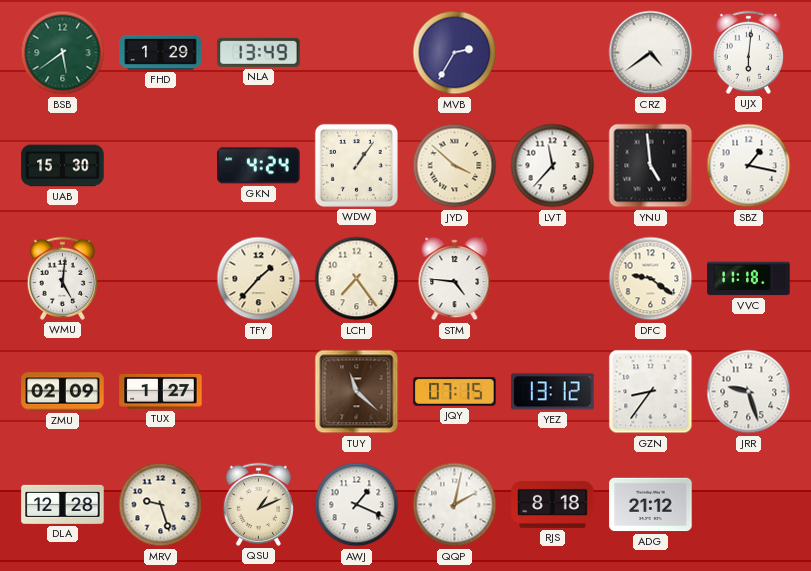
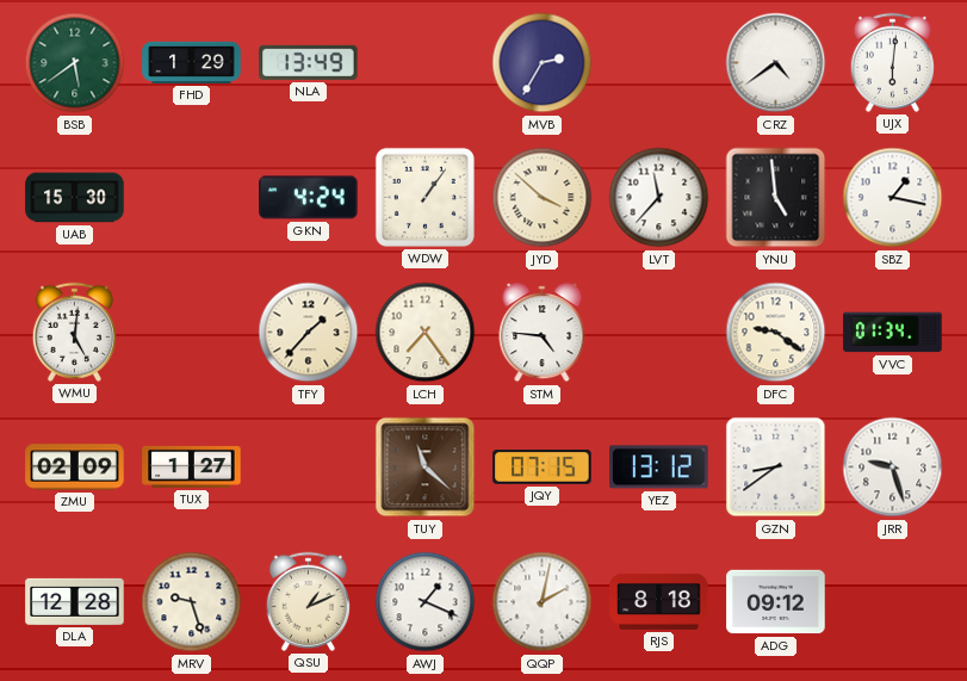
VVC: 11:18 -> 01:34
GZN: 8:36 -> 8:39
ADG: 21:12 -> 09:12
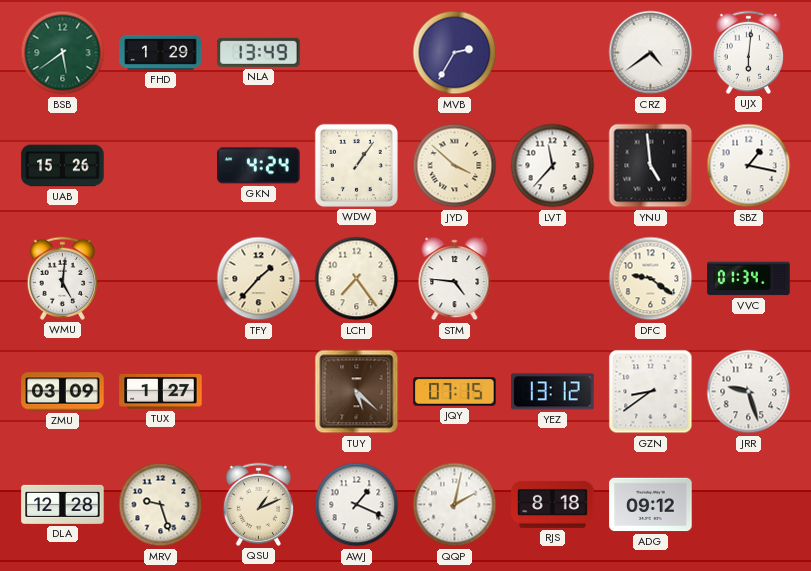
UAB: 15:30 -> 15:26
ZMU: 02:09 -> 03:09
TUY: 11:22 -> 5:22
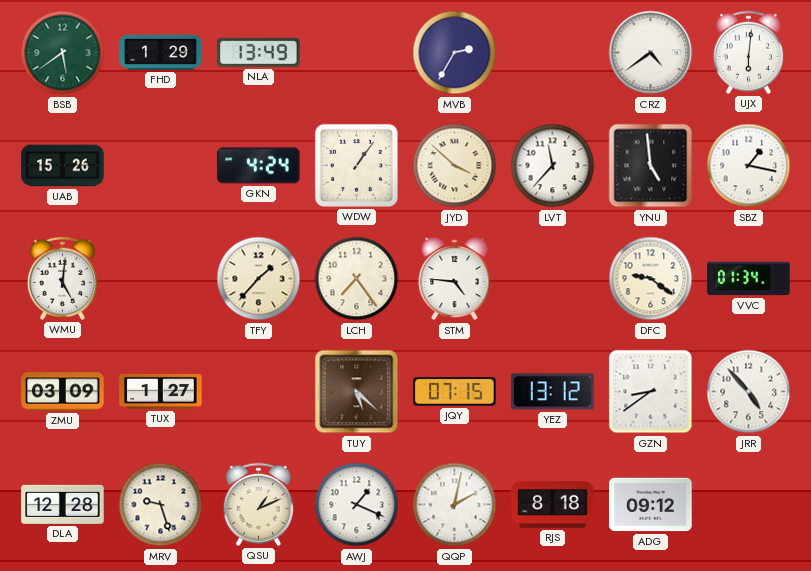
JRR: 9:27 -> 4:53
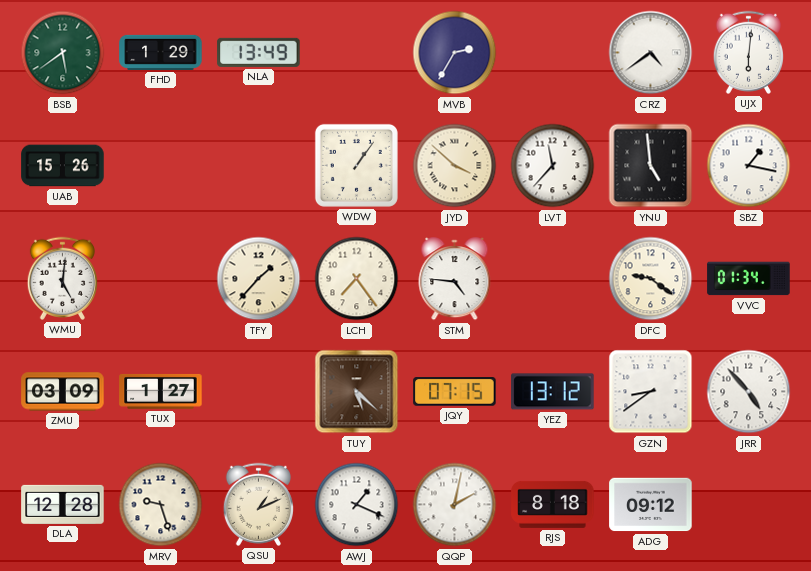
GKN: 4:24 -> none
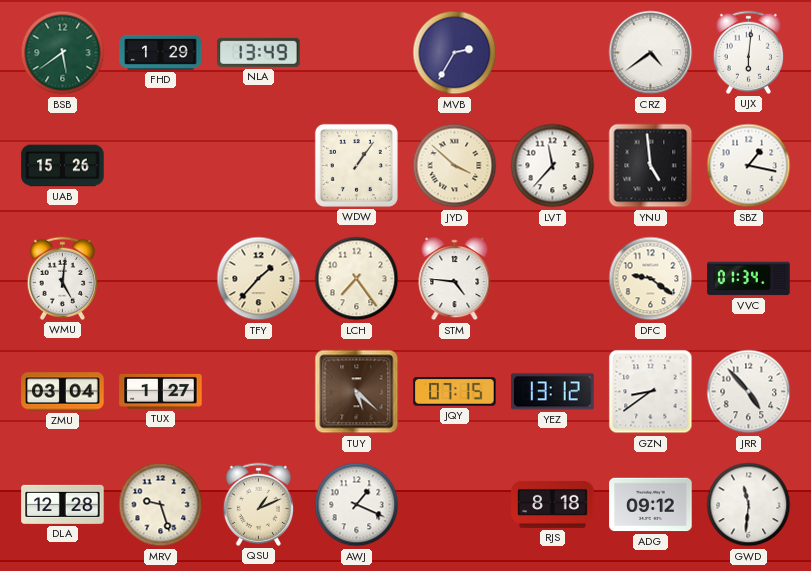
ZMU: 03:09 -> 03:04
QQP: 2:02 -> none
GWD: none -> 11:31
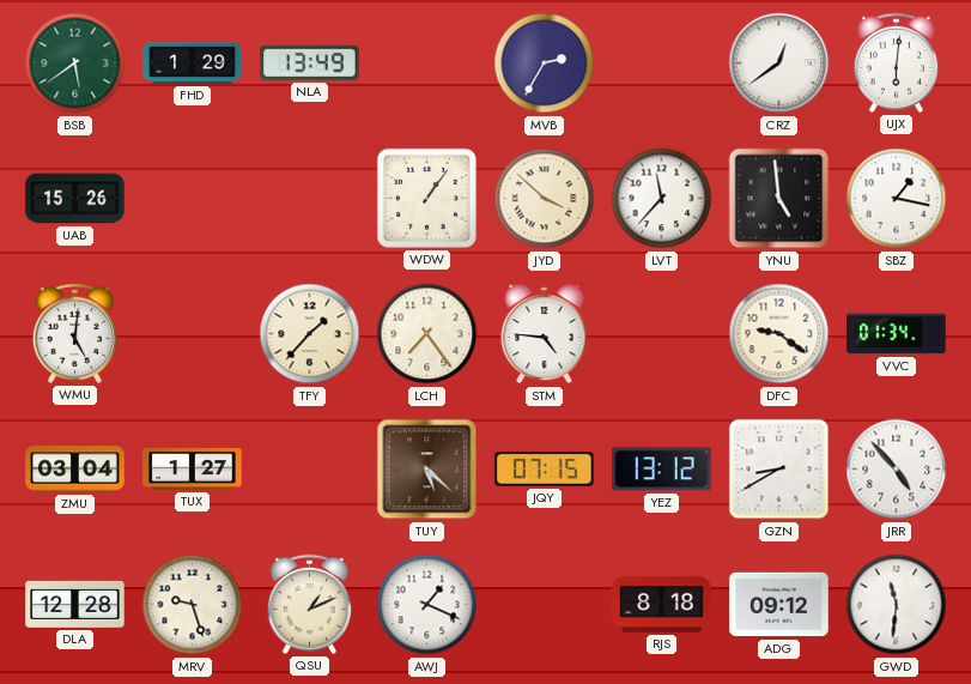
CRZ: 4:39 -> 12:39
GZN: 8:39 -> 8:40
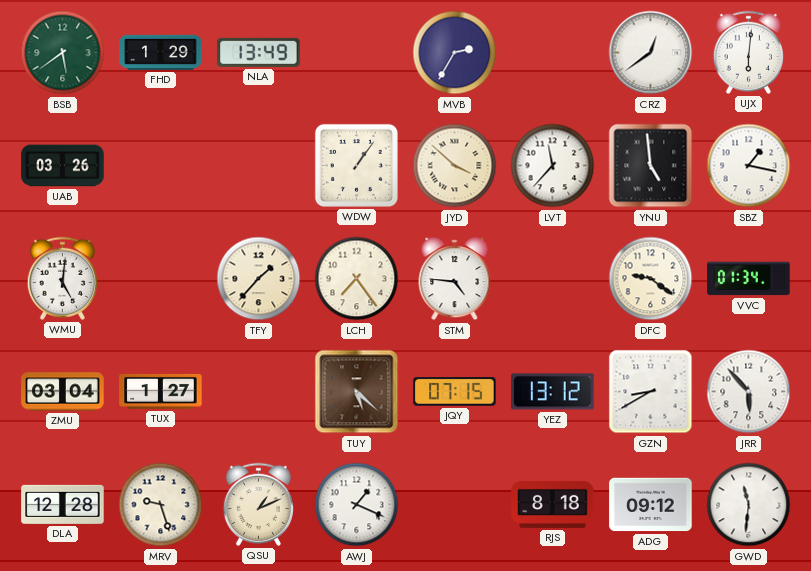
UAB: 15:26 -> 03:26
JRR: 4:53 -> 5:53
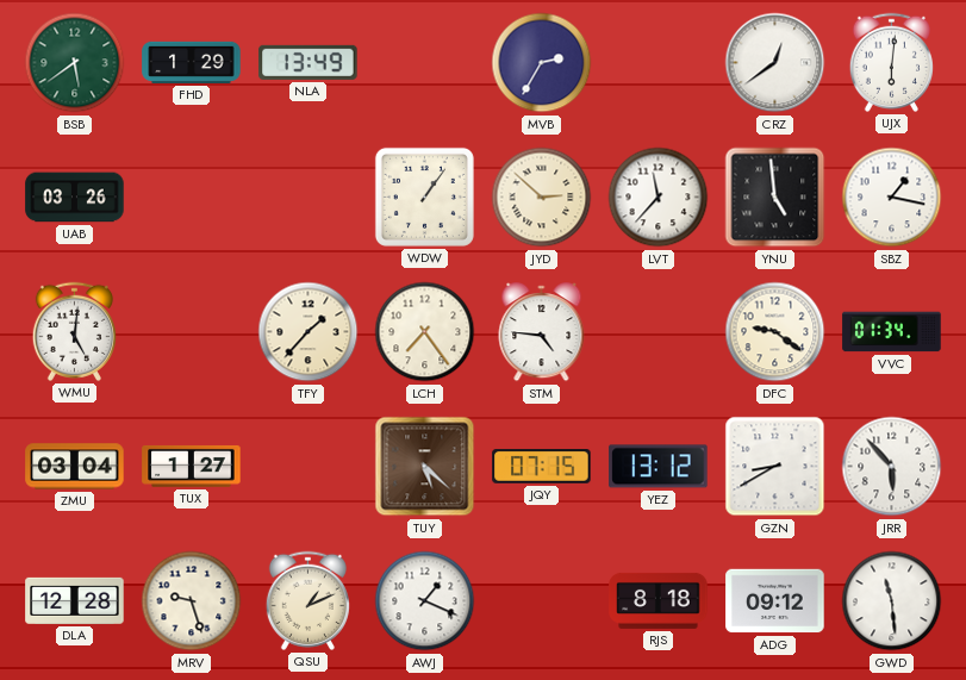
JYD: 3:52 -> 2:52
GWD: 11:31 -> 11:29
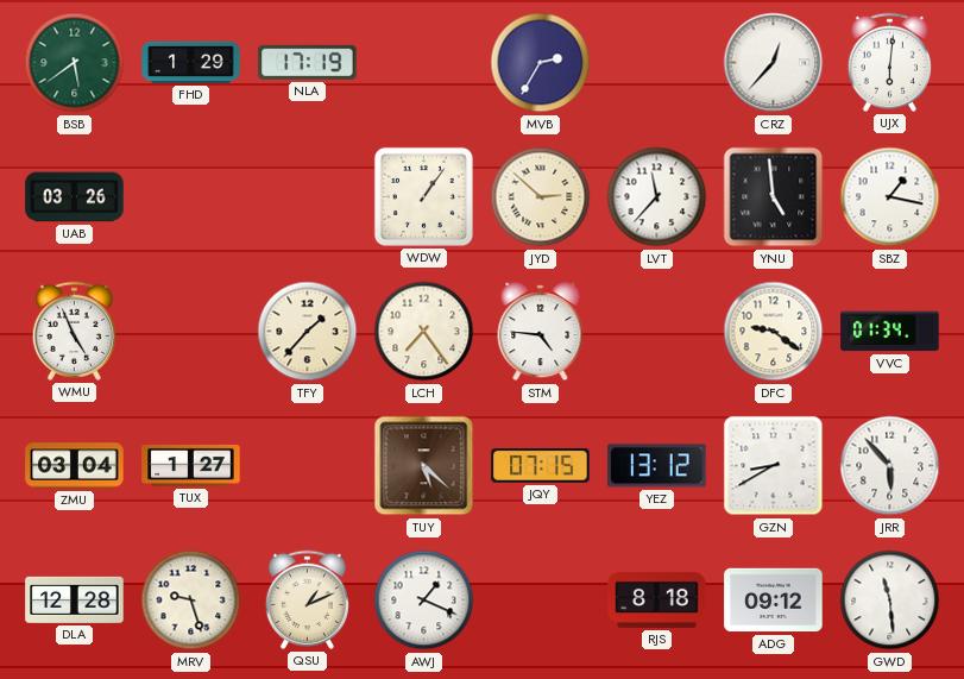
NLA: 13:49 -> 17:19
CRZ: 12:39 -> 12:37
WMU: 5:01 -> 4:56
